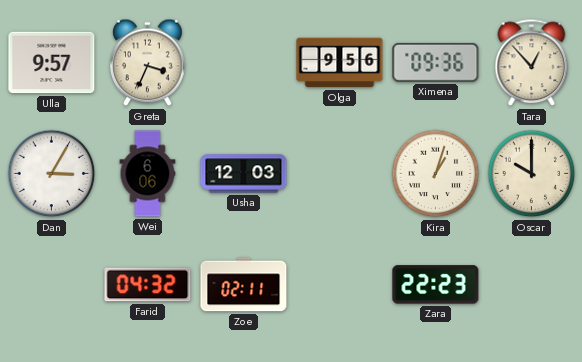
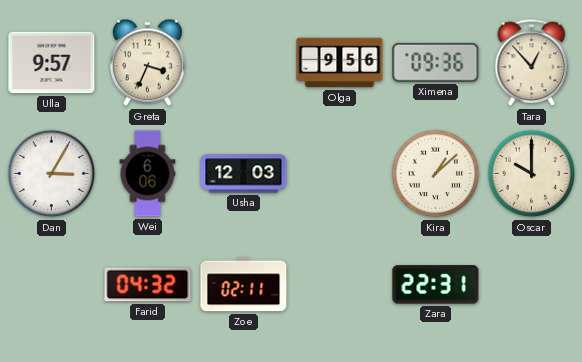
Kira: 1:03 -> 1:08
Zara: 22:23 -> 22:31
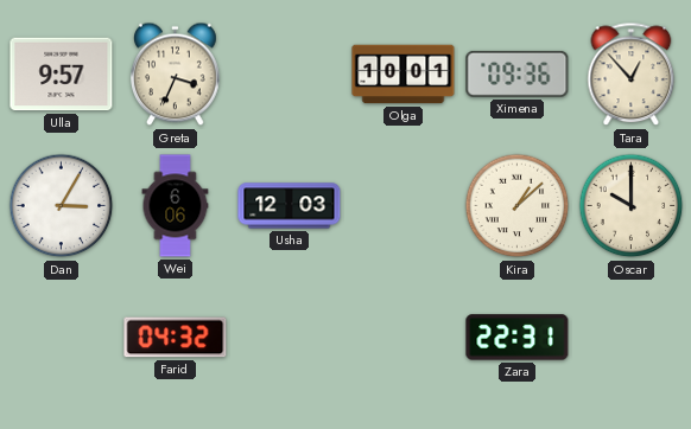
Olga: 9:56 -> 10:01
Zoe: 02:11 -> none
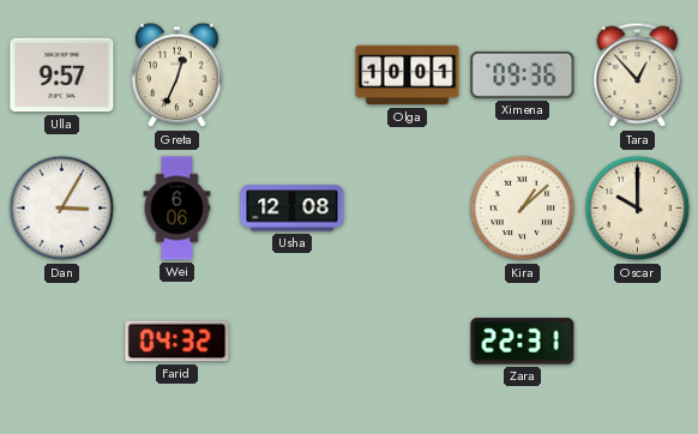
Greta: 3:34 -> 12:34
Usha: 12:03 -> 12:08
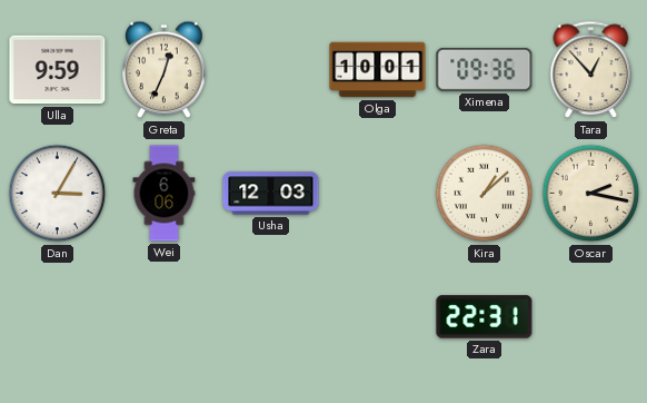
Ulla: 9:57 -> 9:59
Usha: 12:08 -> 12:03
Oscar: 10:00 -> 2:17
Farid: 04:32 -> none
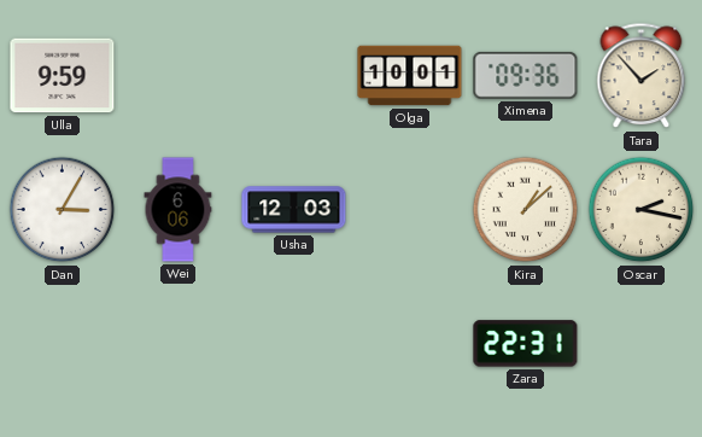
Greta: 12:34 -> none
Tara: 12:53 -> 1:53
